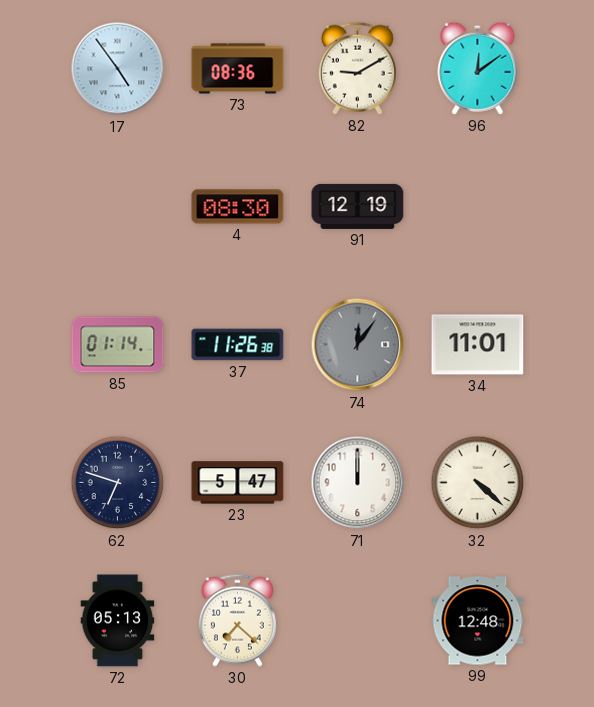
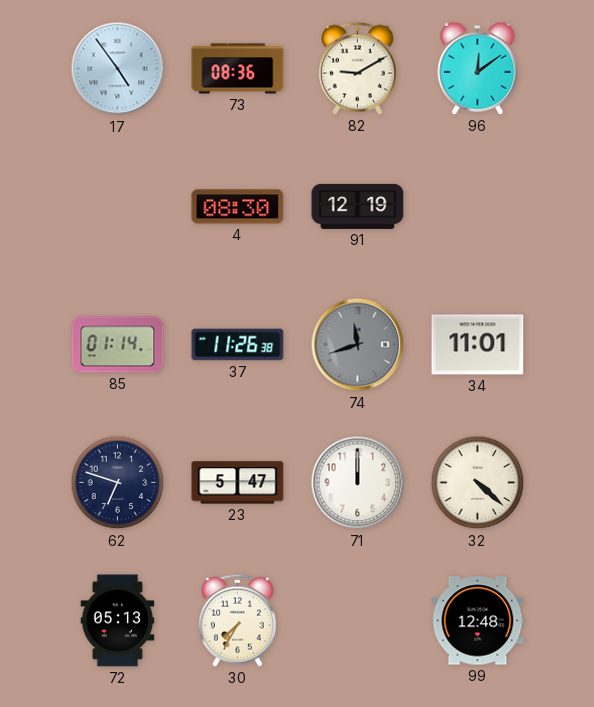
74: 12:06 -> 11:42
30: 7:22 -> 7:35
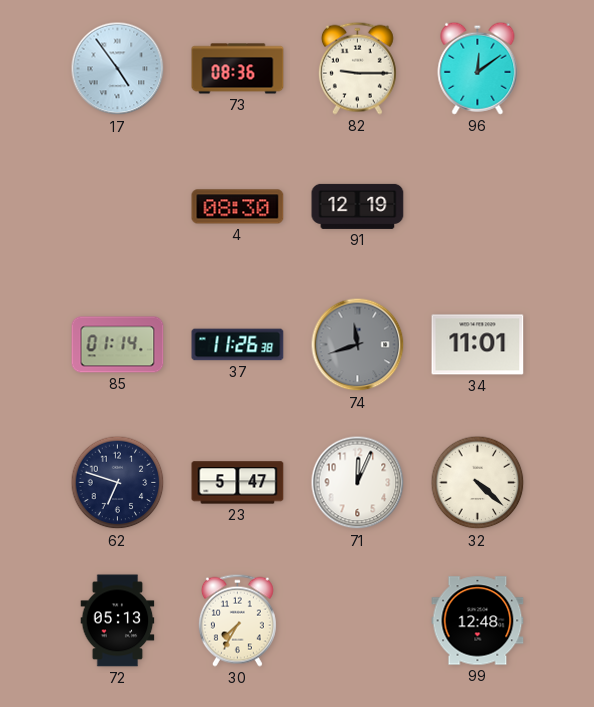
82: 9:10 -> 9:15
71: 12:00 -> 12:04
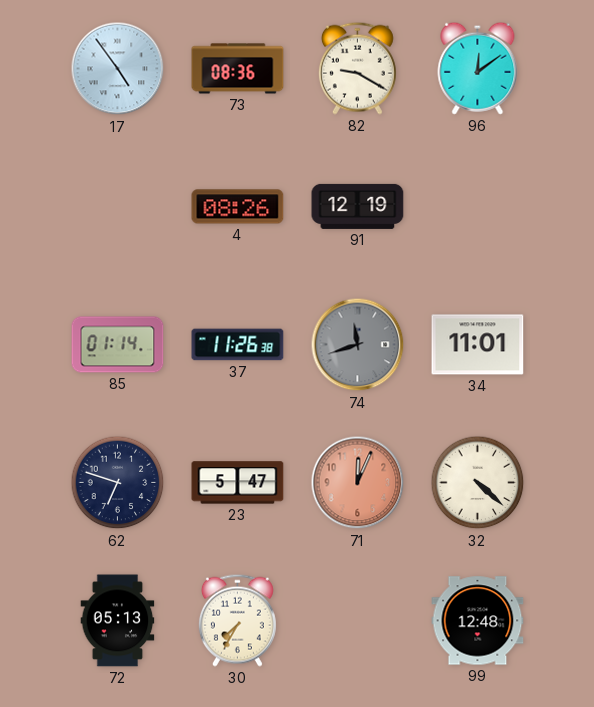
82: 9:15 -> 9:20
4: 08:30 -> 08:26
71 dial: white -> salmon
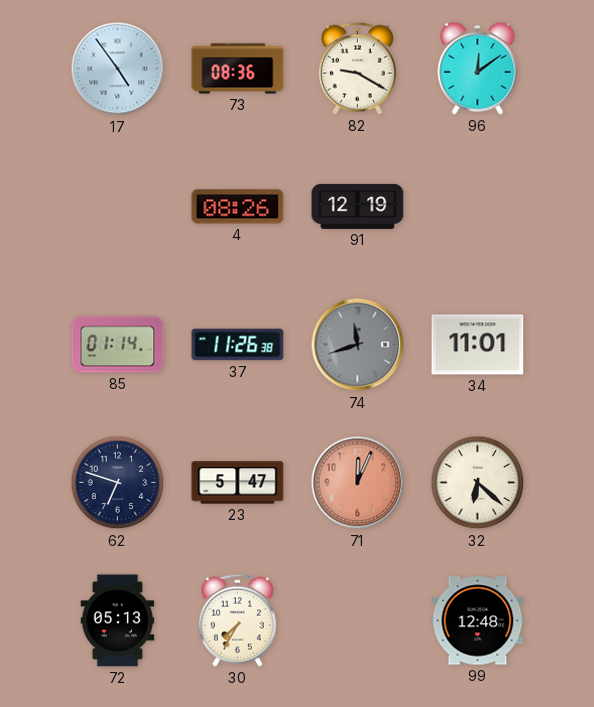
32: 4:22 -> 6:22
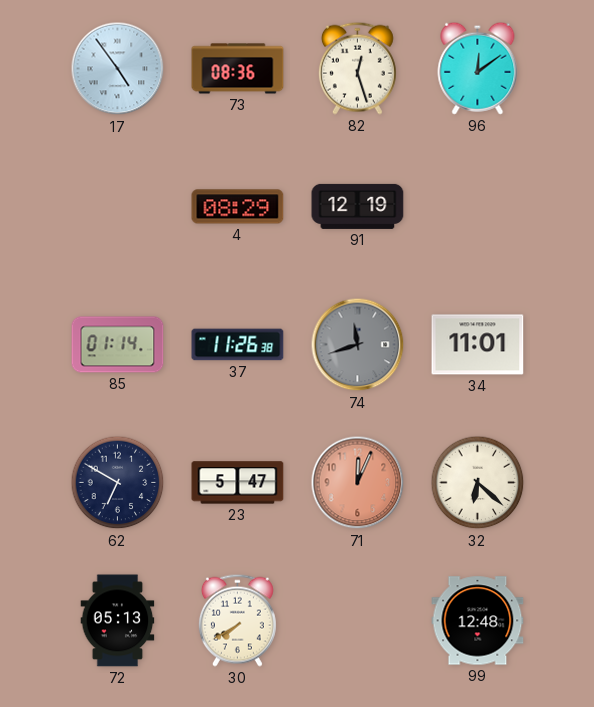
82: 9:20 -> 12:27
4: 08:26 -> 08:29
62: 6:48 -> 6:50
30: 7:35 -> 7:40
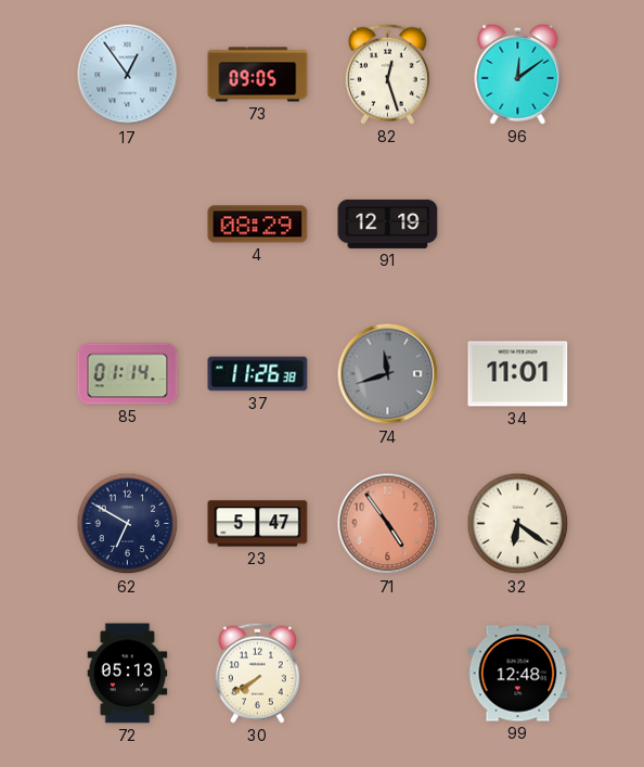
17: 4:54 -> 12:54
73: 08:36 -> 09:05
71: 12:04 -> 4:54
32: 6:22 -> 6:21
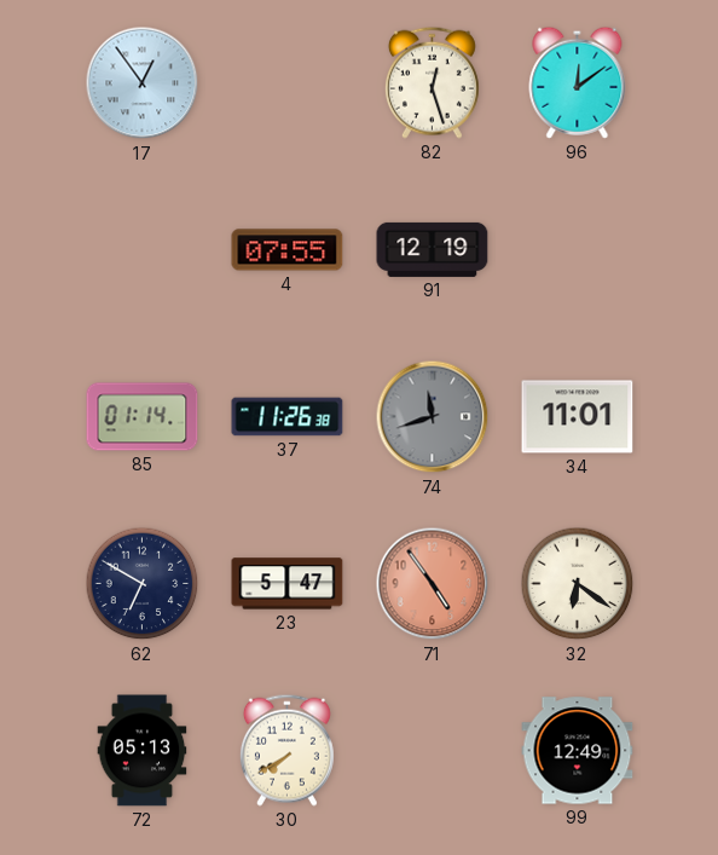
73: 09:05 -> none
4: 08:29 -> 07:55
99: 12:48 -> 12:49
